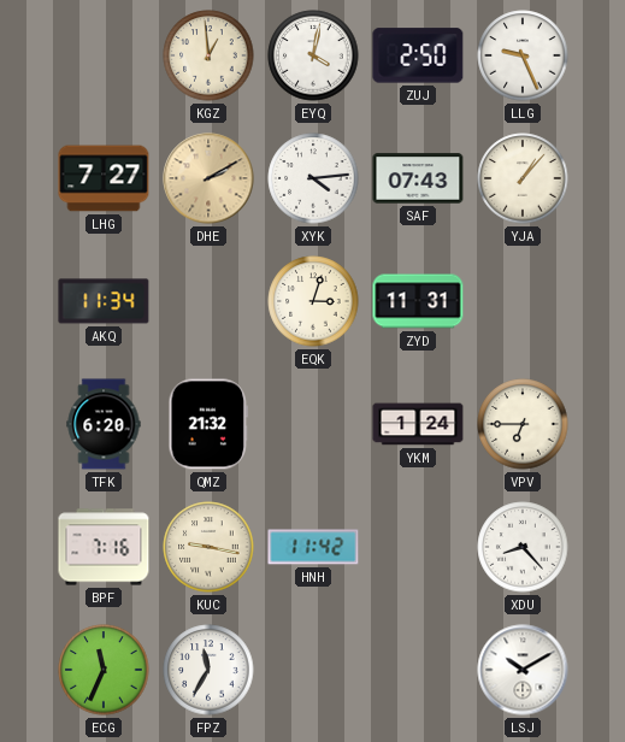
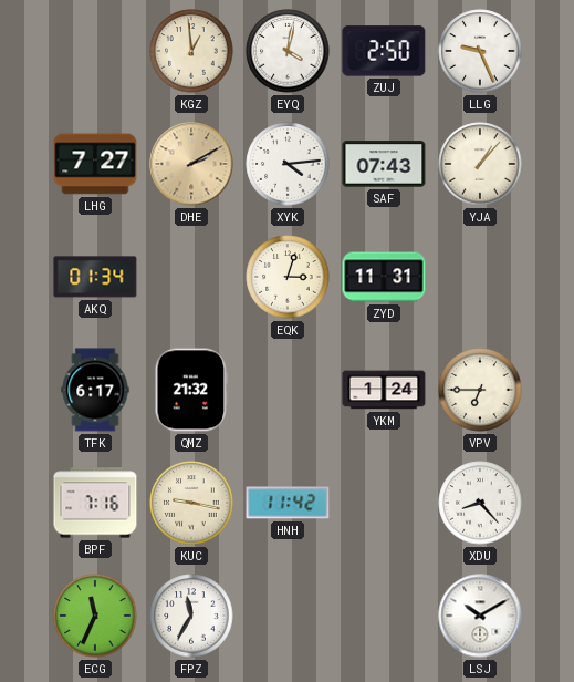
AKQ: 11:34 -> 01:34
TFK: 6:20 -> 6:17
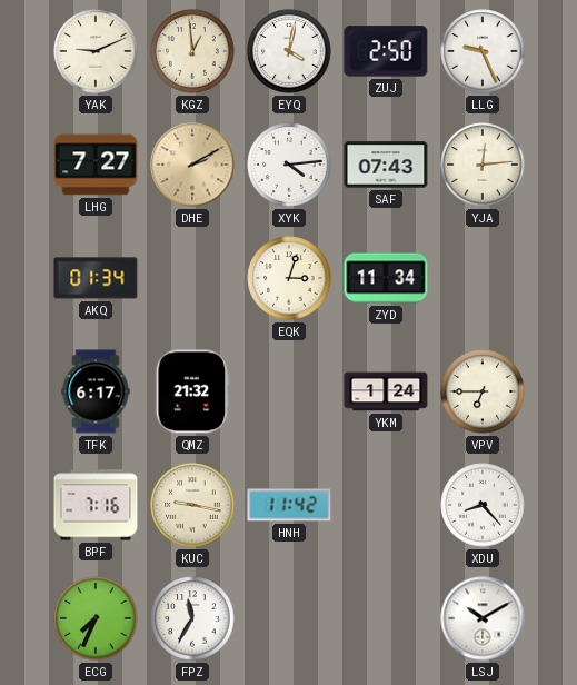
YAK: none -> 9:11
YJA: 1:07 -> 12:14
ZYD: 11:31 -> 11:34
ECG: 11:34 -> 7:34
